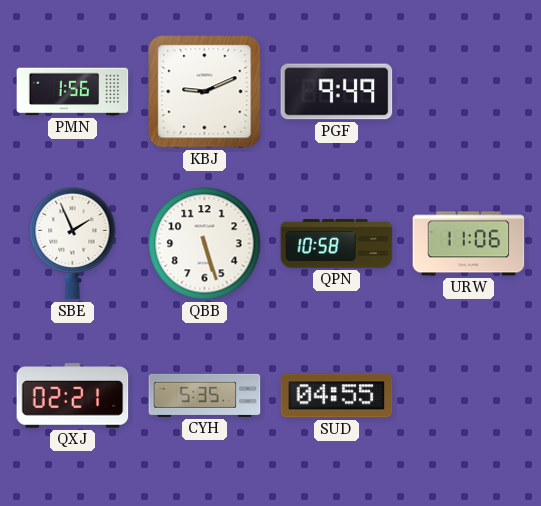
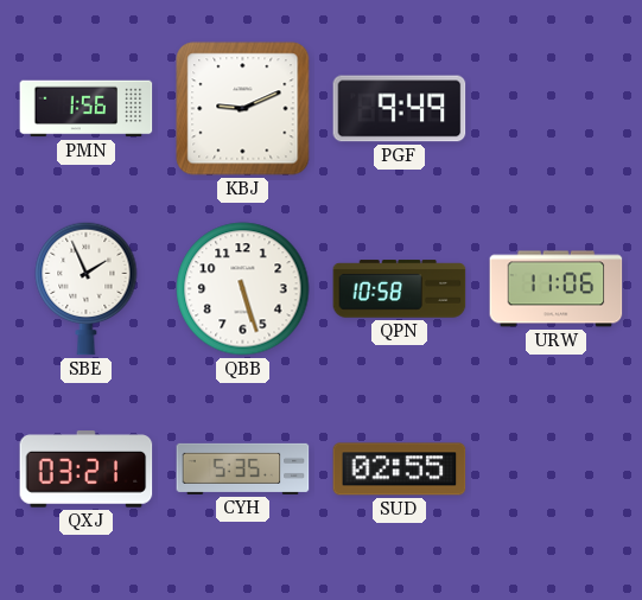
QXJ: 02:21 -> 03:21
SUD: 04:55 -> 02:55
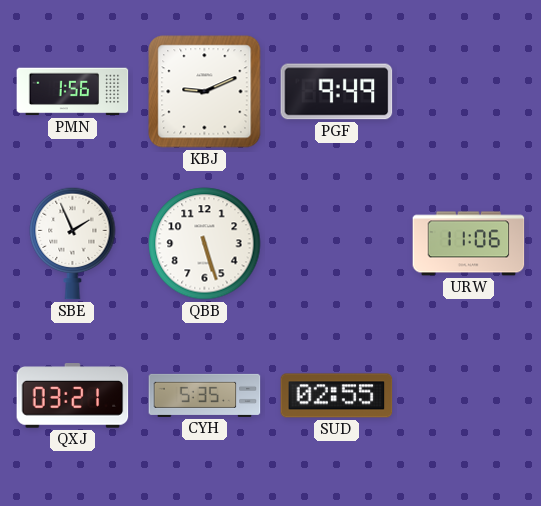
QPN: 10:58 -> none
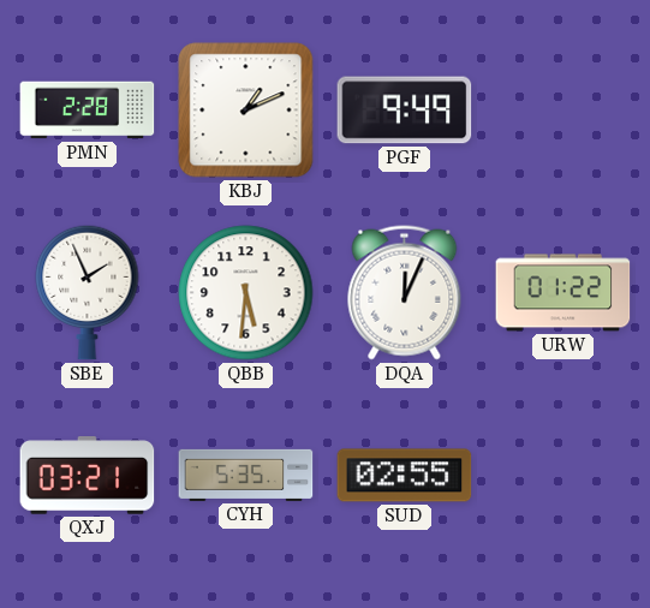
PMN: 1:56 -> 2:28
KBJ: 9:11 -> 1:11
QBB: 5:27 -> 5:31
DQA: none -> 12:04
URW: 11:06 -> 01:22
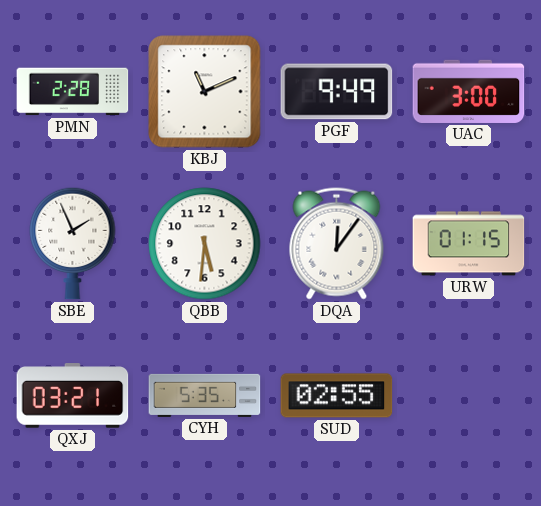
KBJ: 1:11 -> 11:11
UAC: none -> 3:00
DQA: 12:04 -> 12:06
URW: 01:22 -> 01:15
